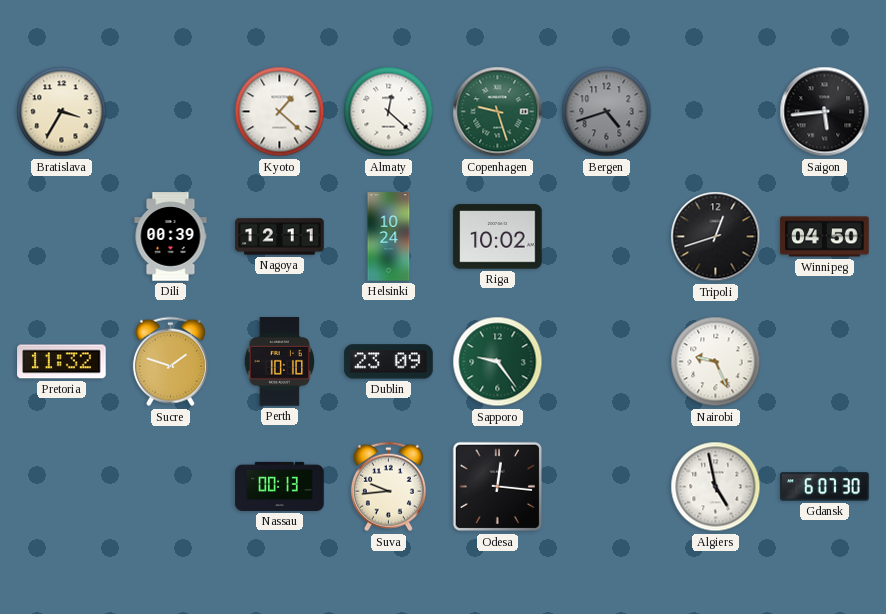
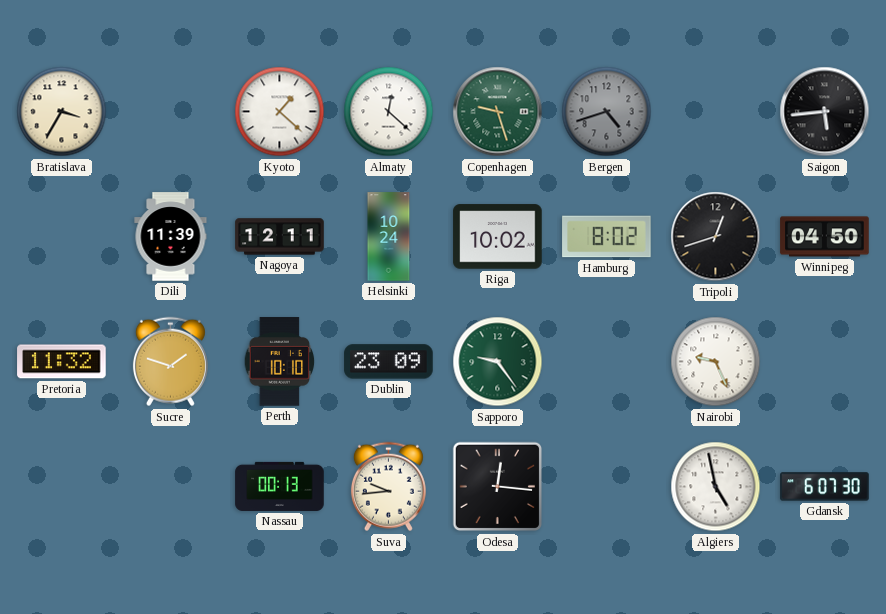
Dili: 00:39 -> 11:39
Hamburg: none -> 8:02
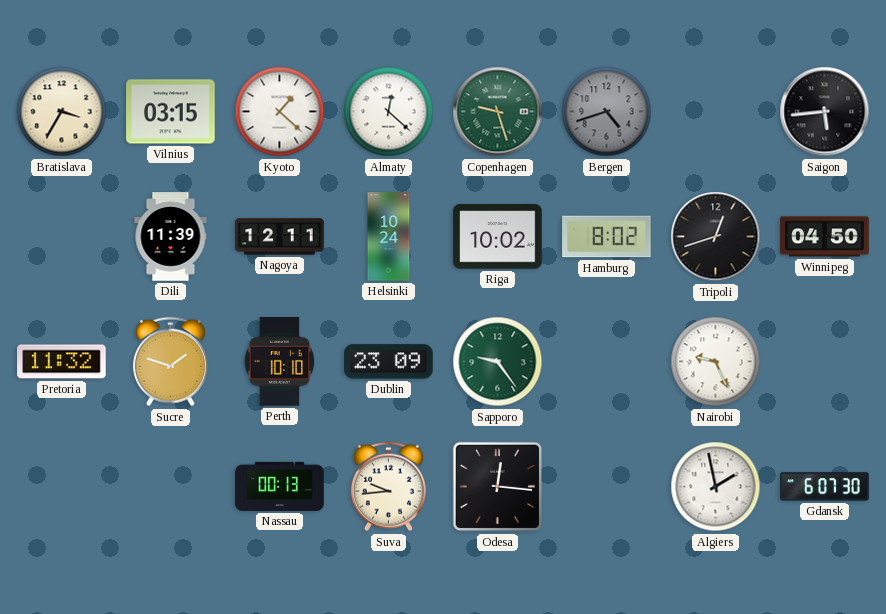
Vilnius: none -> 03:15
Algiers: 4:58 -> 1:58
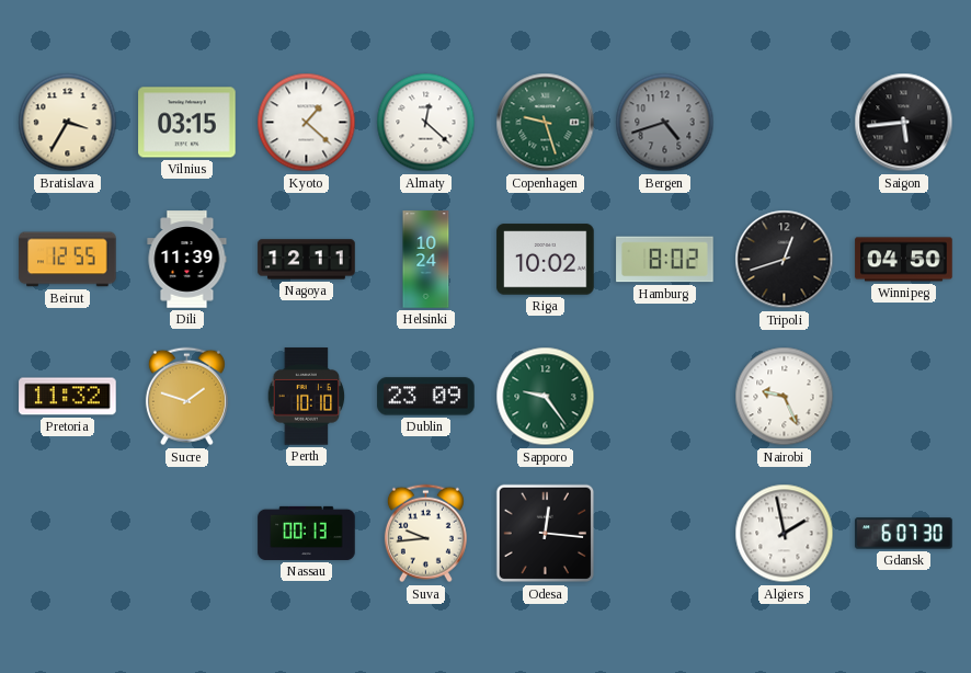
Beirut: none -> 12:55
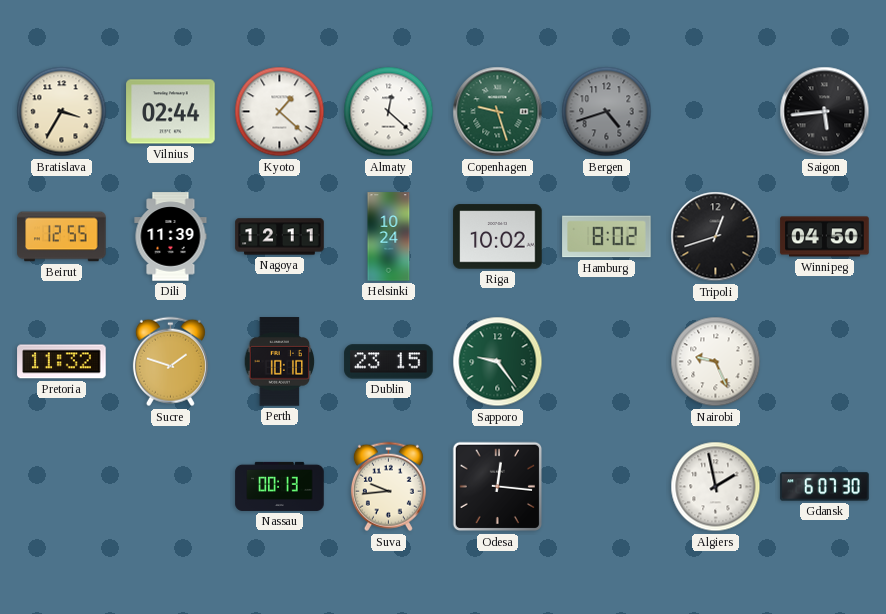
Vilnius: 03:15 -> 02:44
Dublin: 23:09 -> 23:15
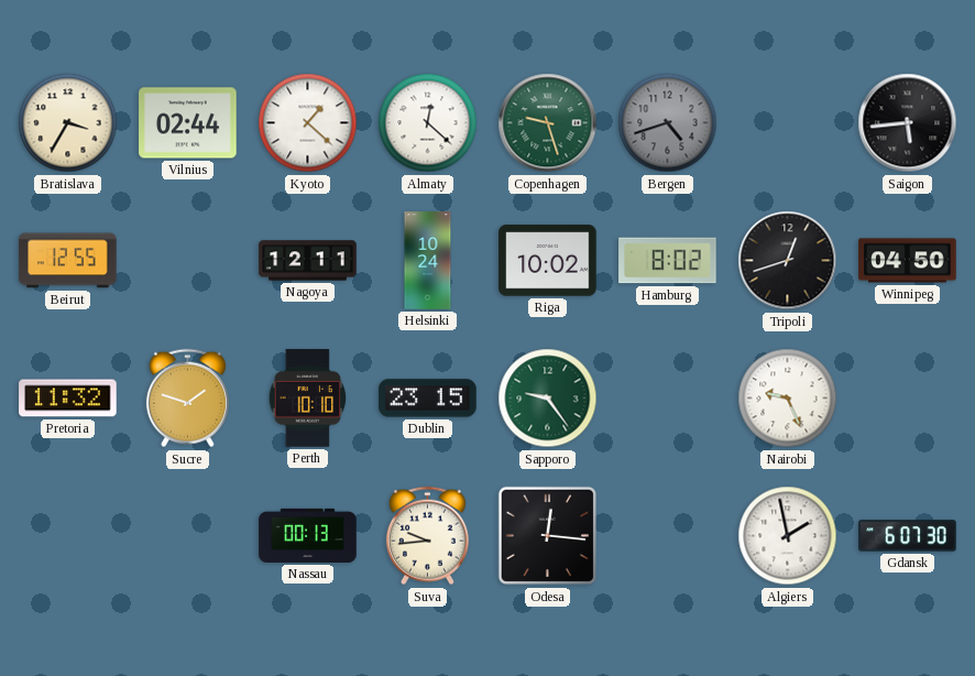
Dili: 11:39 -> none
